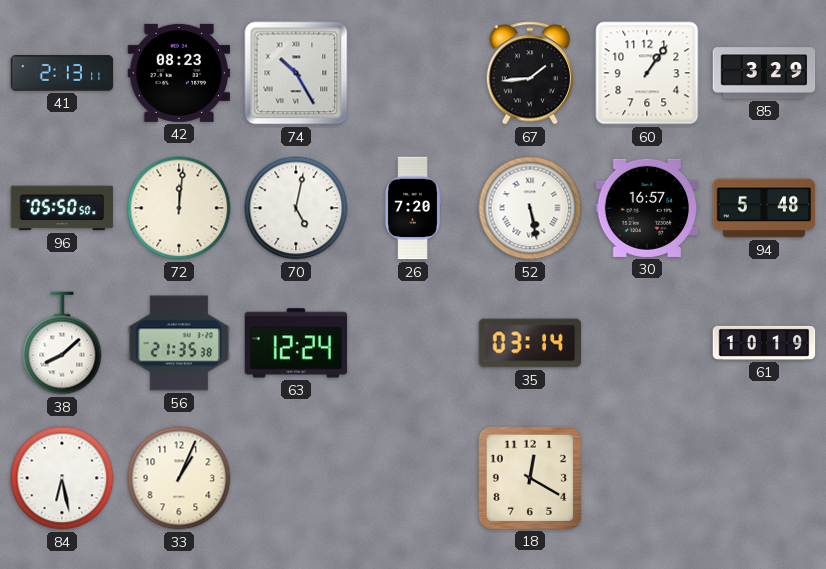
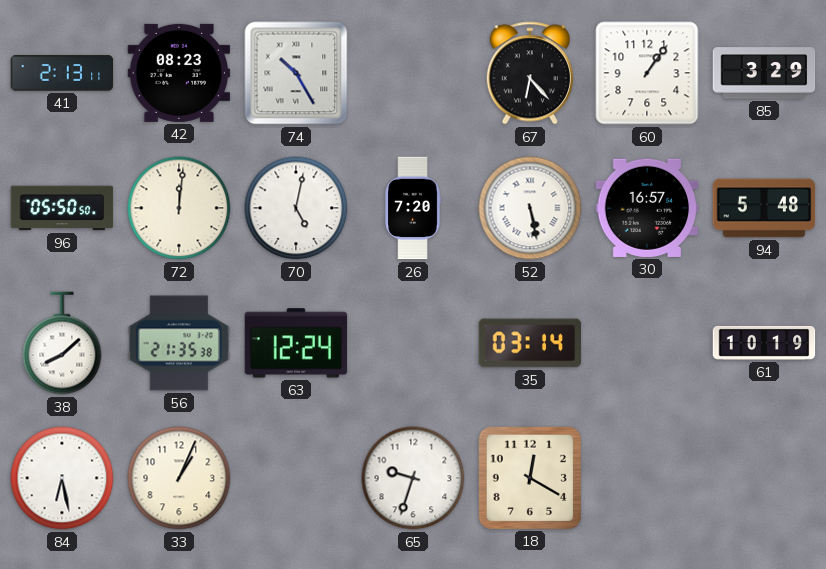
67: 1:44 -> 6:23
65: none -> 9:33
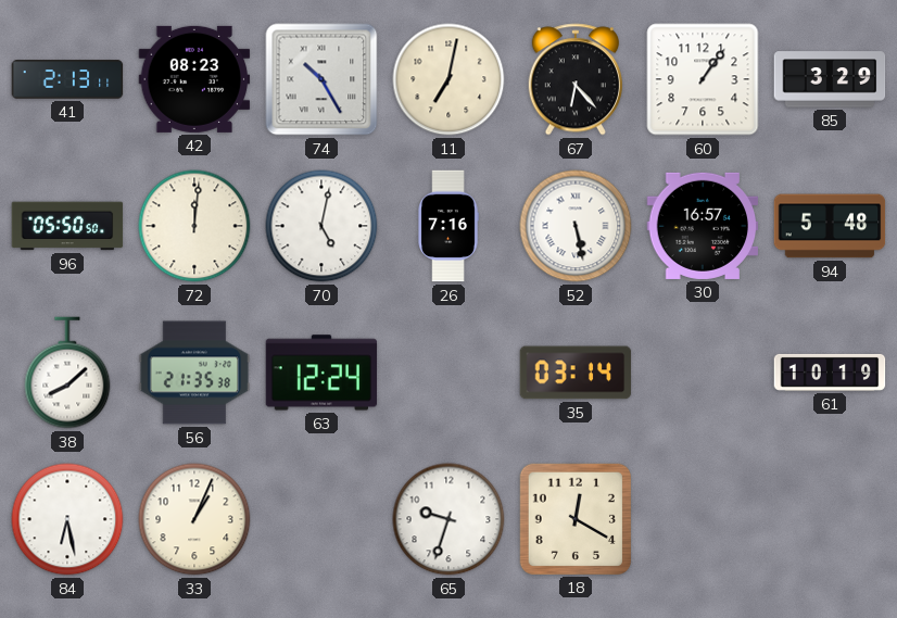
11: none -> 7:02
26: 7:20 -> 7:16
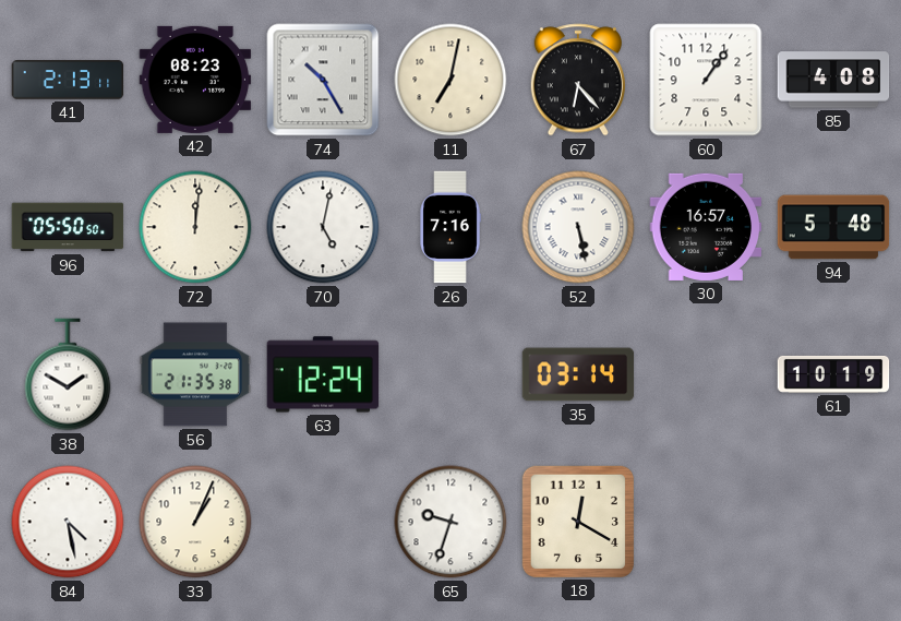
85: 3:29 -> 4:08
38: 8:08 -> 1:50
84: 6:28 -> 4:28
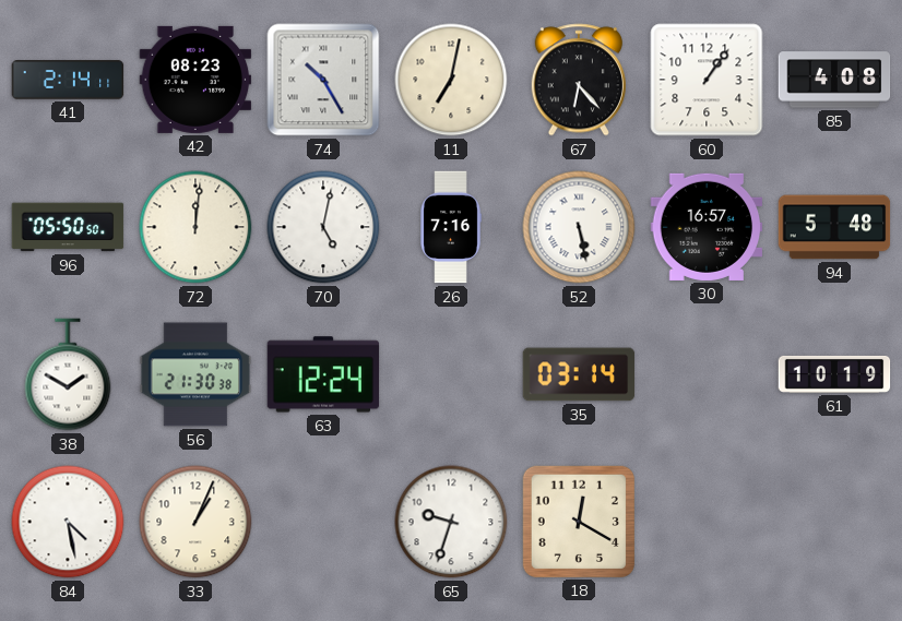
41: 2:13 -> 2:14
56: 21:35 -> 21:30
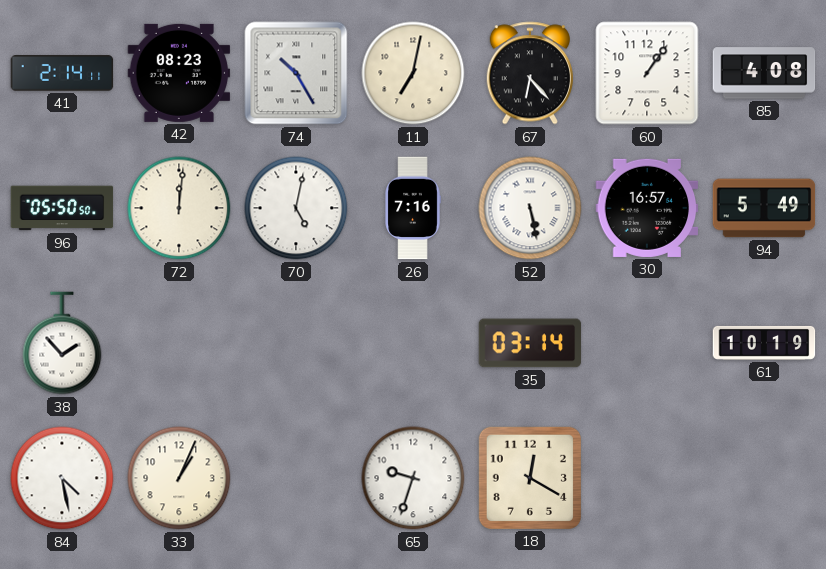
94: 5:48 -> 5:49
38: 1:50 -> 1:53
56: 21:30 -> none
63: 12:24 -> none
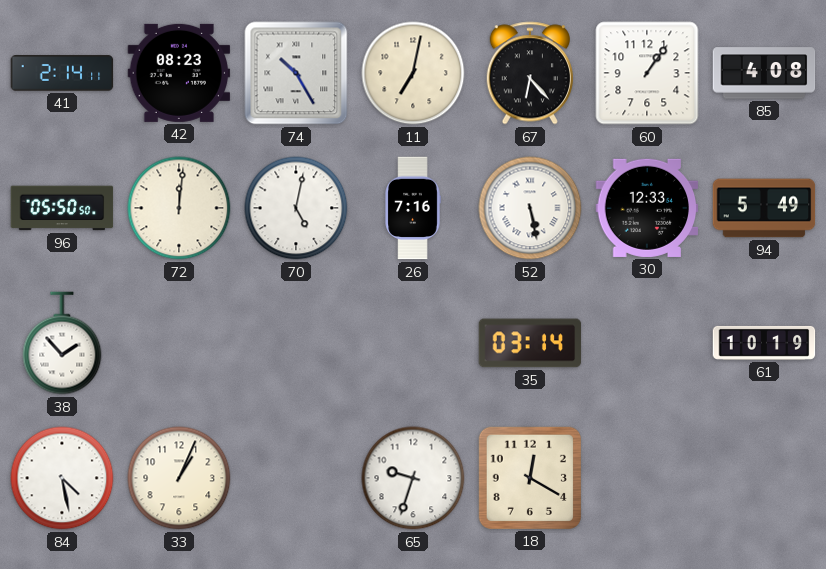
30: 16:57 -> 12:33
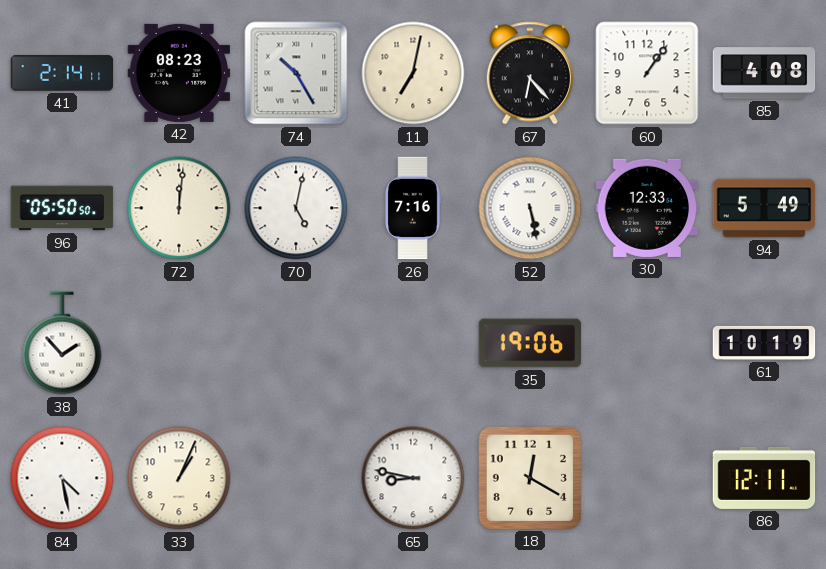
35: 03:14 -> 19:06
65: 9:33 -> 8:47
86: none -> 12:11
